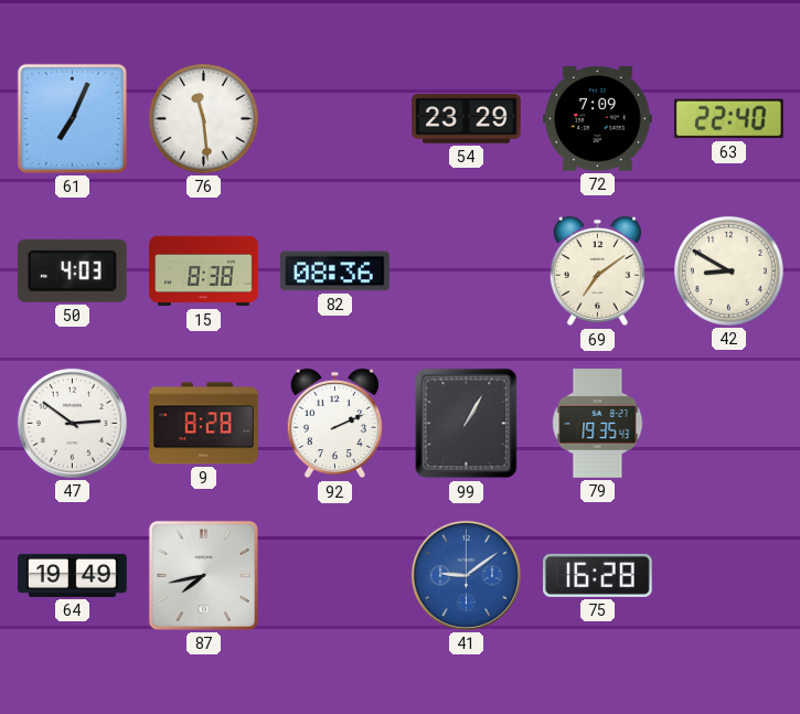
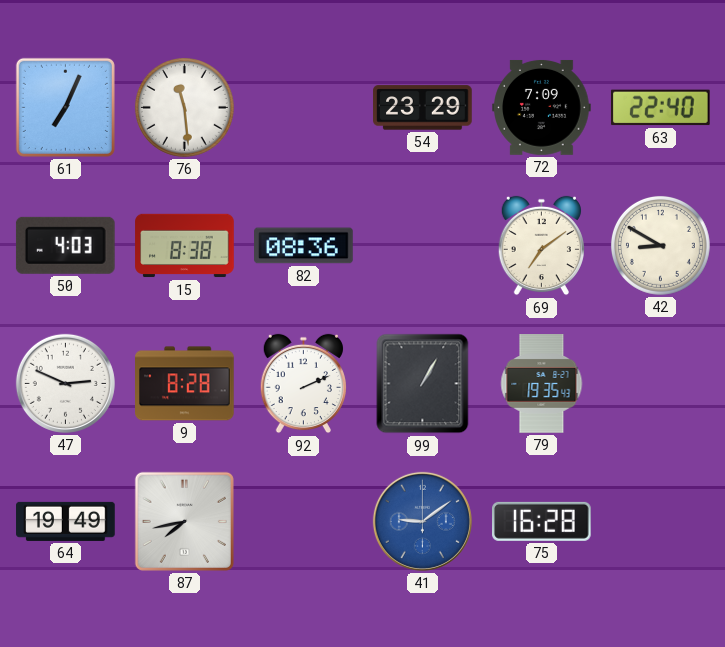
47: 2:51 -> 2:49
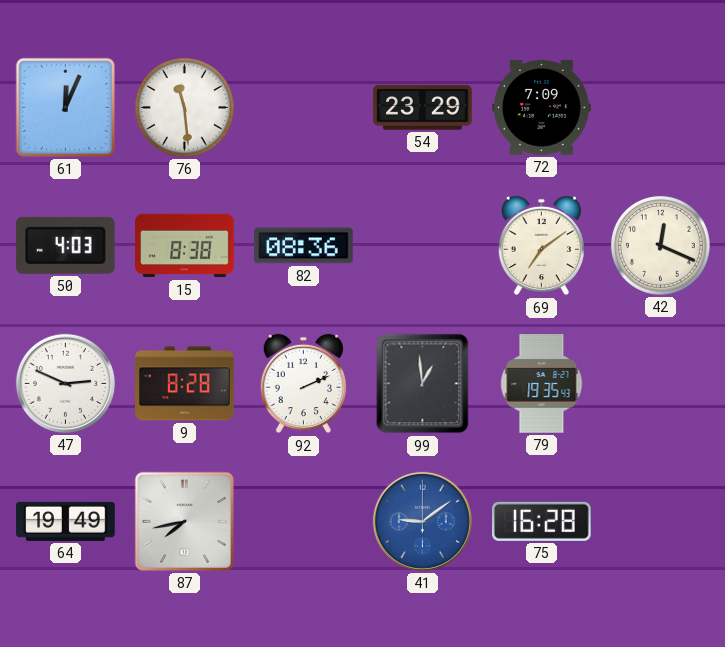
61: 7:04 -> 12:04
63: 22:40 -> none
42: 8:50 -> 12:19
99: 1:05 -> 12:59
